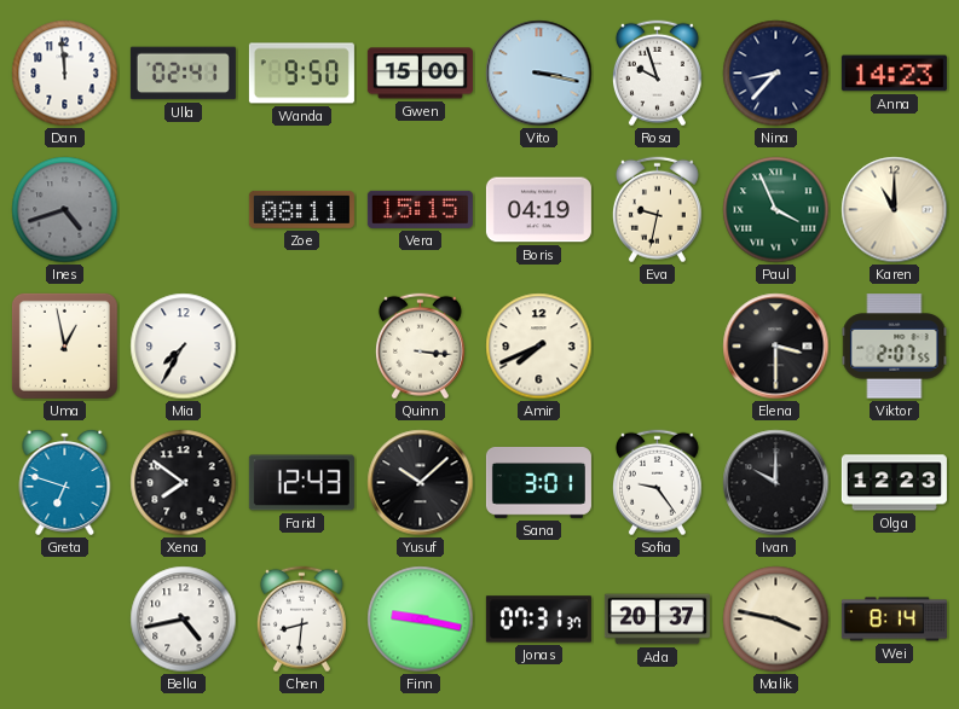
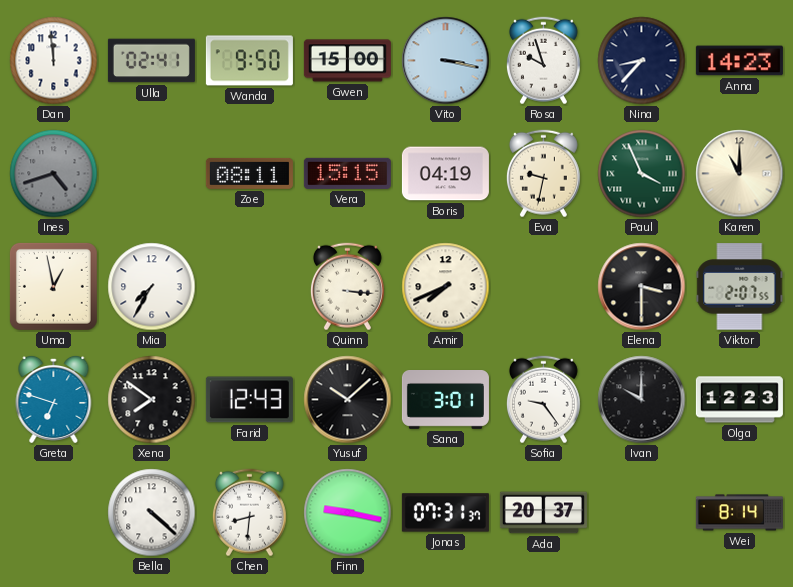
Bella: 4:43 -> 4:22
Malik: 3:47 -> none
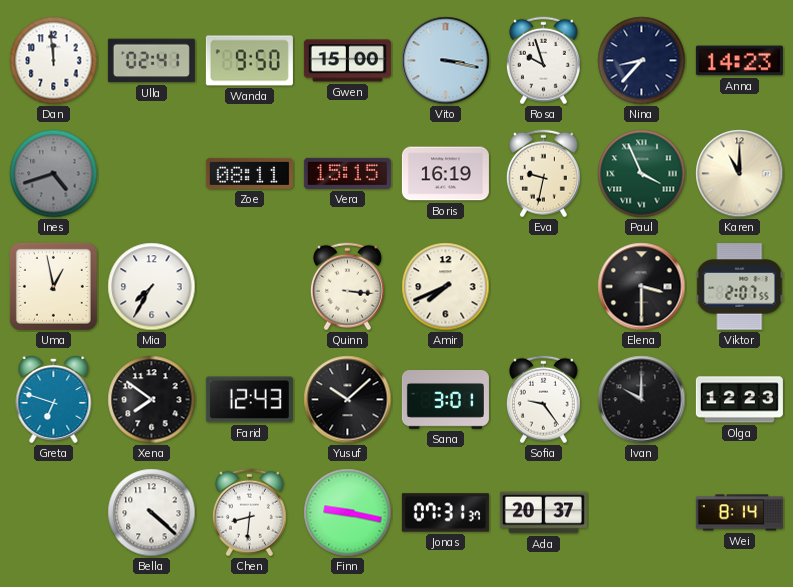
Boris: 04:19 -> 16:19
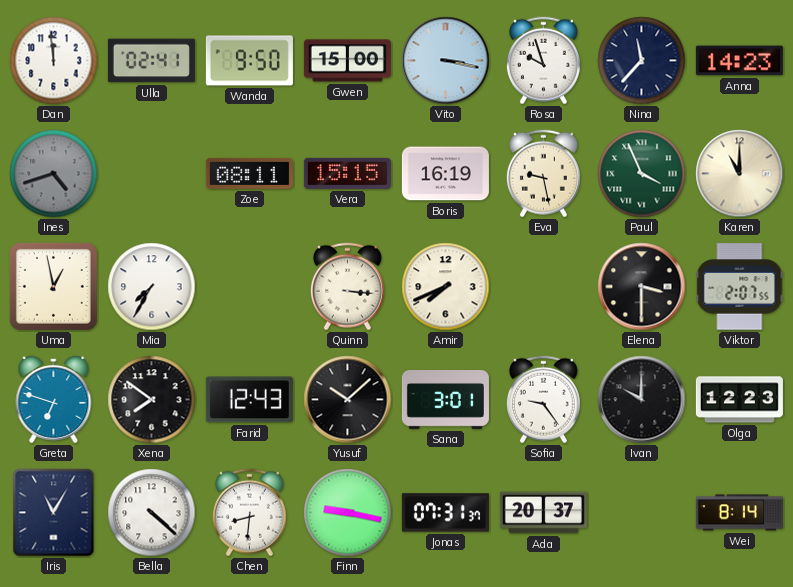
Nina: 8:37 -> 11:37
Eva: 9:32 -> 9:28
Iris: none -> 11:05
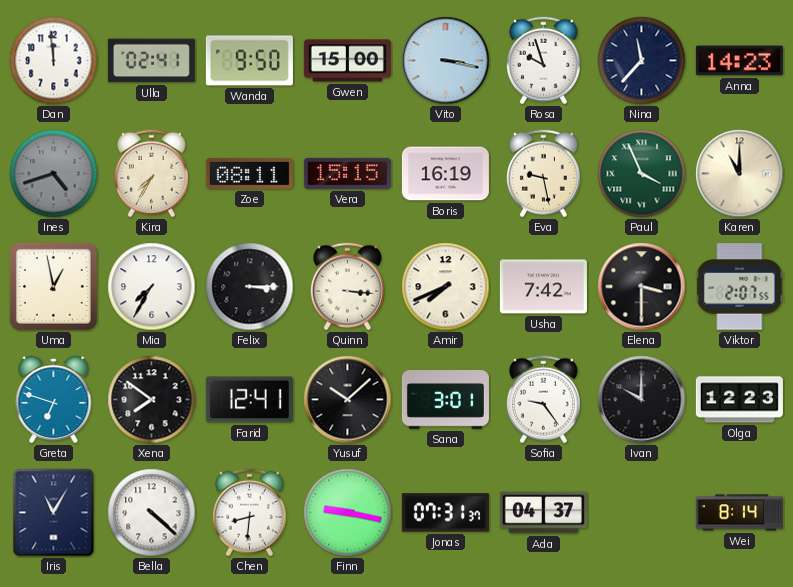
Kira: none -> 7:35
Felix: none -> 3:15
Usha: none -> 7:42
Farid: 12:43 -> 12:41
Ada: 20:37 -> 04:37
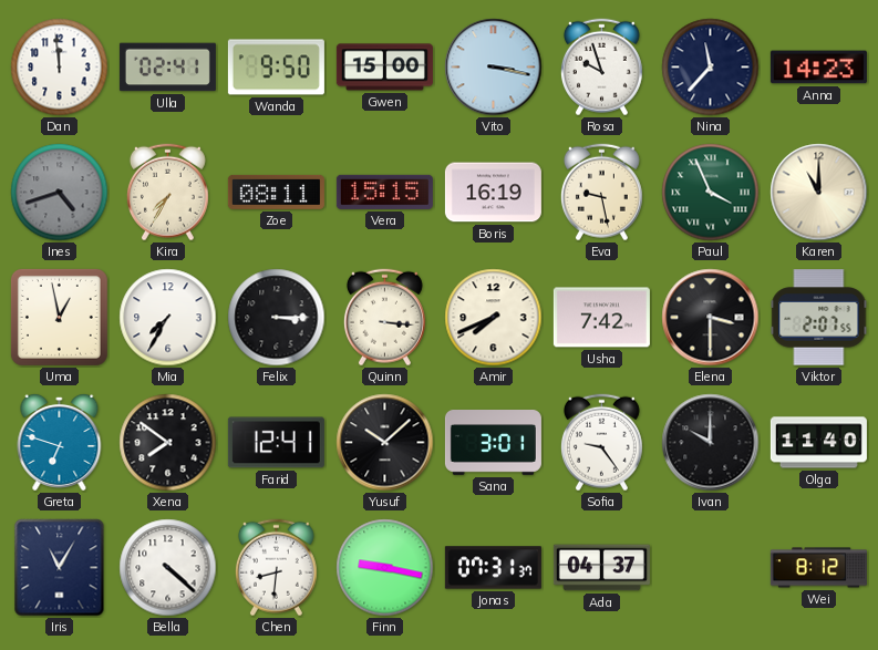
Olga: 12:23 -> 11:40
Wei: 8:14 -> 8:12
